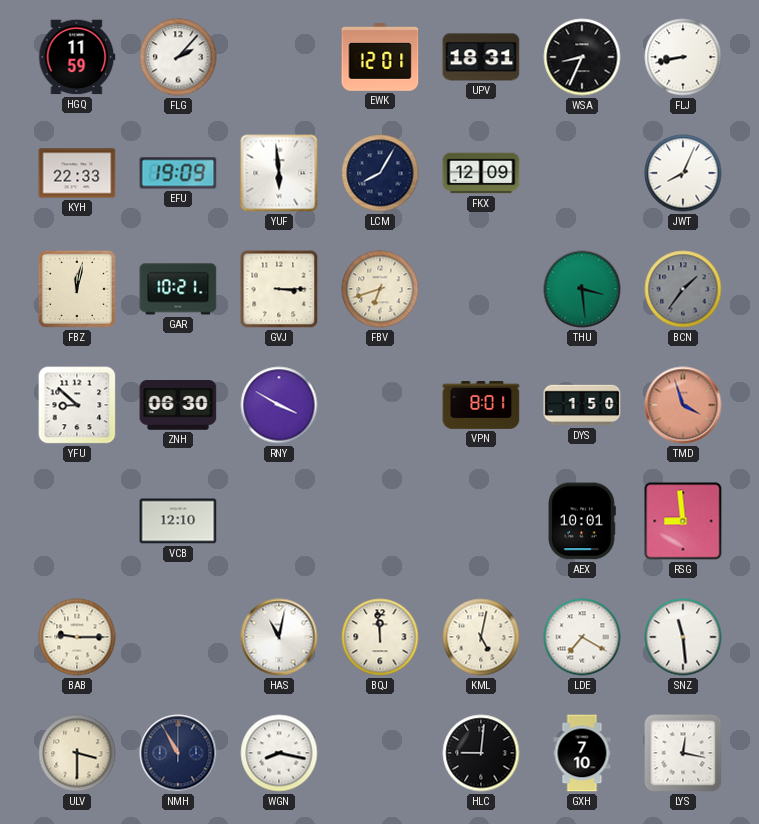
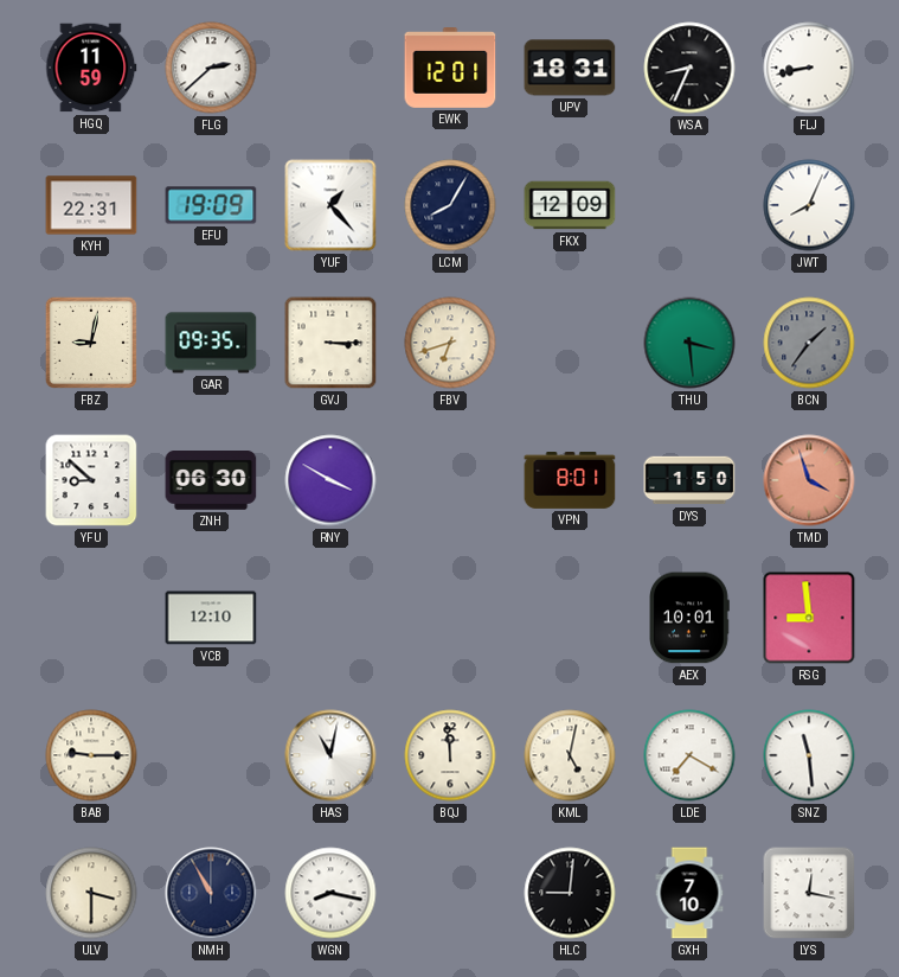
FLG: 2:07 -> 2:38
KYH: 22:33 -> 22:31
YUF: 5:59 -> 1:23
FBZ: 12:02 -> 9:02
GAR: 10:21 -> 09:35
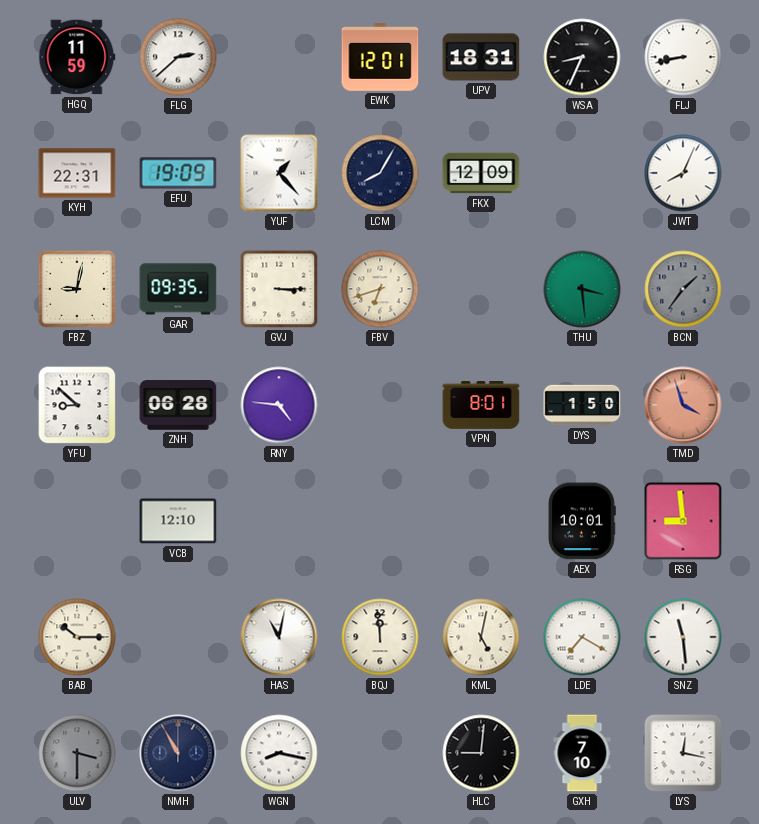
ZNH: 06:30 -> 06:28
RNY: 3:50 -> 4:46
BAB: 9:15 -> 10:15
ULV dial: cream -> grey
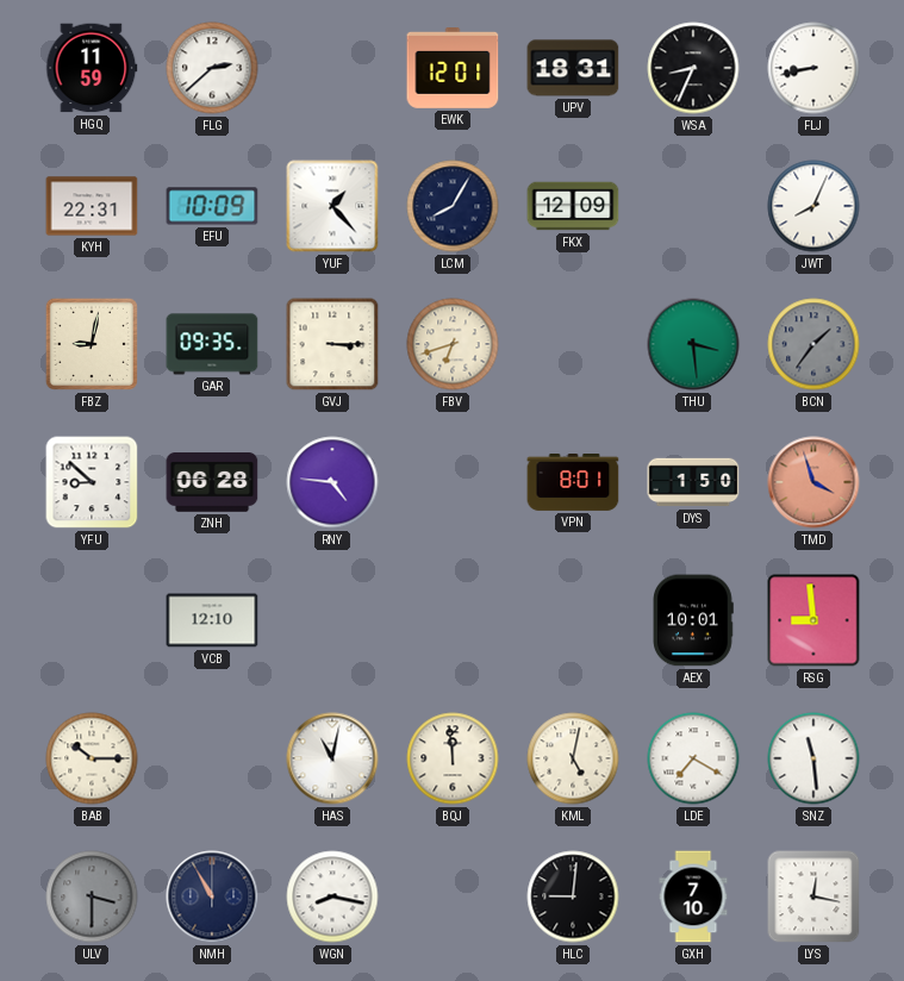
EFU: 19:09 -> 10:09
